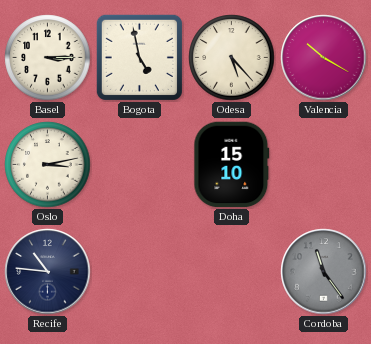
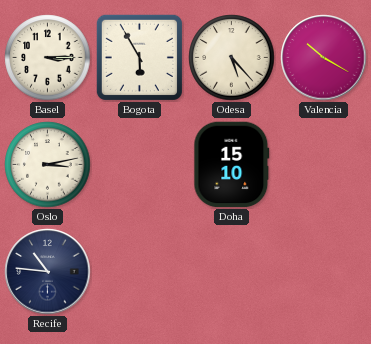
Bogota: 4:58 -> 5:55
Cordoba: 11:24 -> none
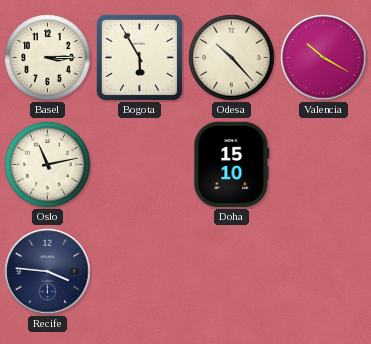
Odesa: 5:23 -> 10:23
Oslo: 3:13 -> 11:13
Recife: 10:46 -> 3:46
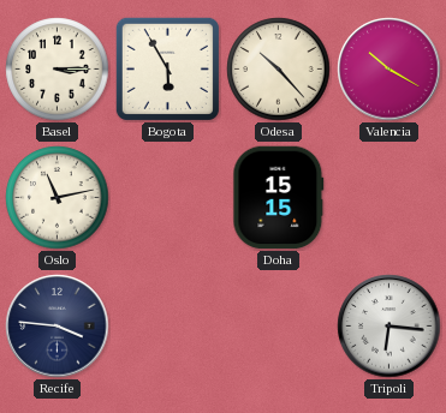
Doha: 15:10 -> 15:15
Tripoli: none -> 6:16
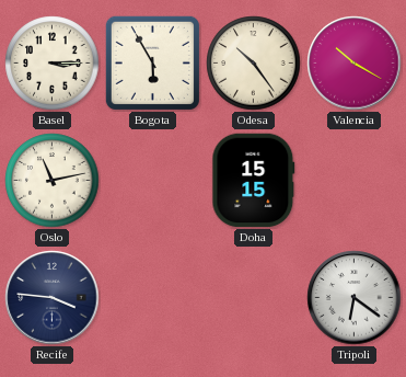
Odesa: 10:23 -> 10:24
Tripoli: 6:16 -> 6:21
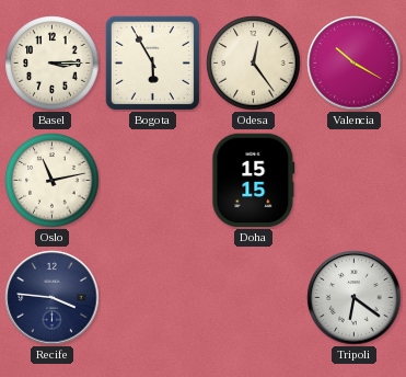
Odesa: 10:24 -> 12:24
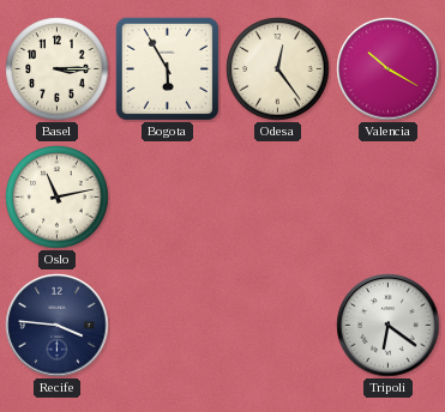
Doha: 15:15 -> none
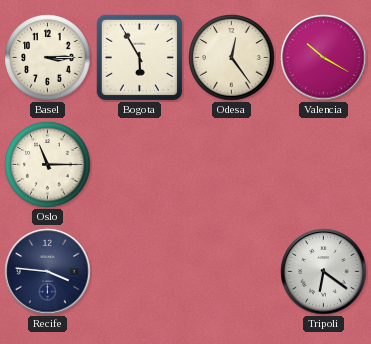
Oslo: 11:13 -> 11:15
